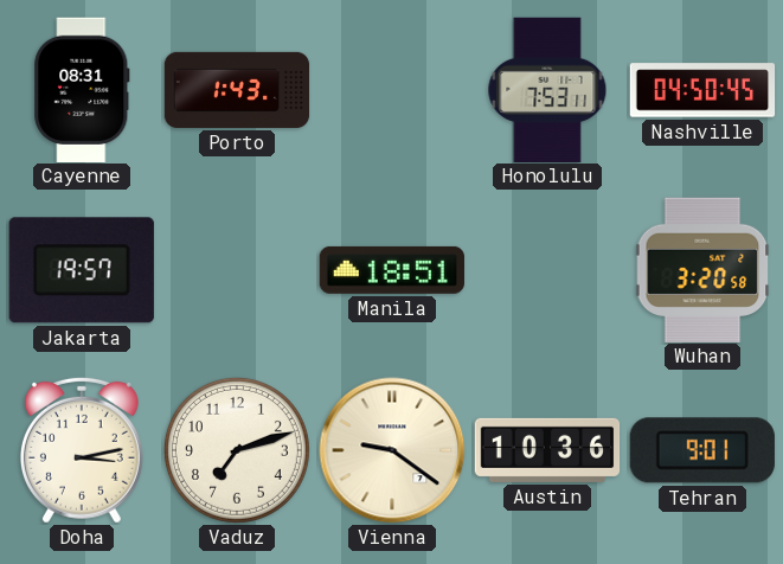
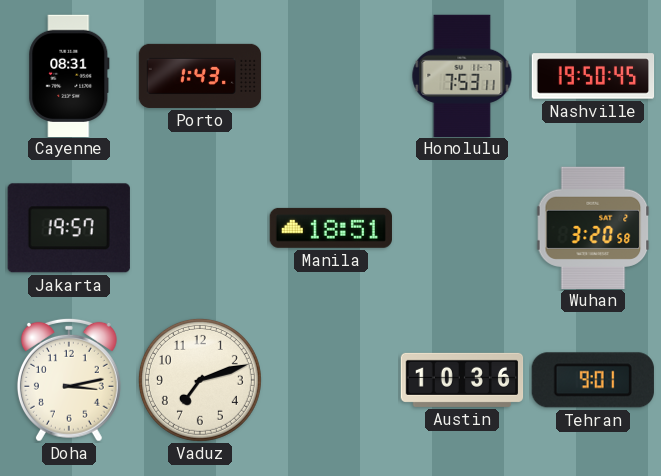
Nashville: 04:50 -> 19:50
Vienna: 9:21 -> none
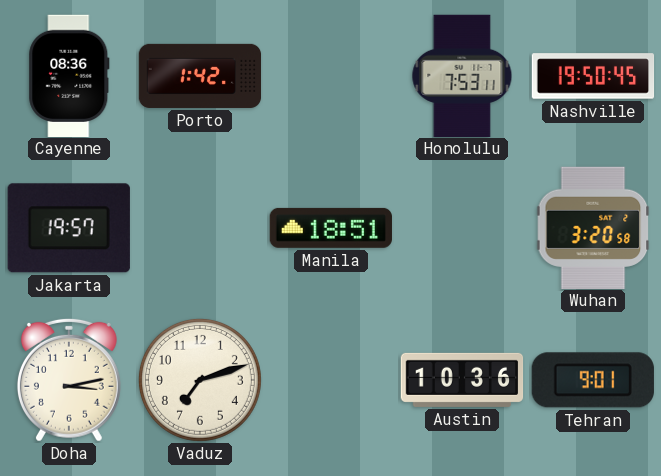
Cayenne: 08:31 -> 08:36
Porto: 1:43 -> 1:42
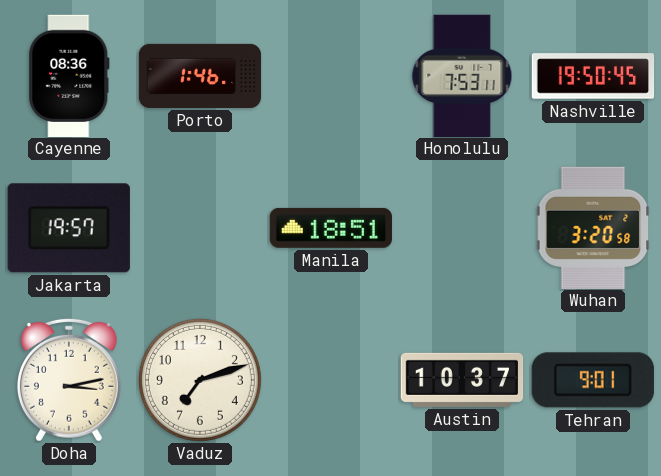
Porto: 1:42 -> 1:46
Austin: 10:36 -> 10:37
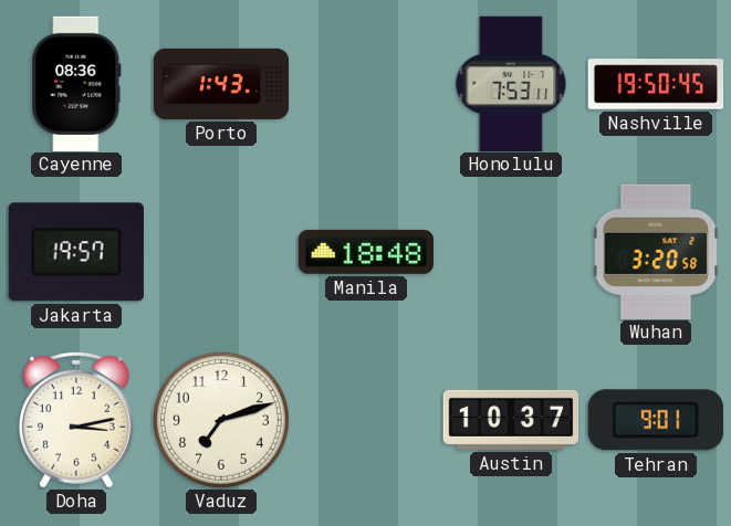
Porto: 1:46 -> 1:43
Manila: 18:51 -> 18:48
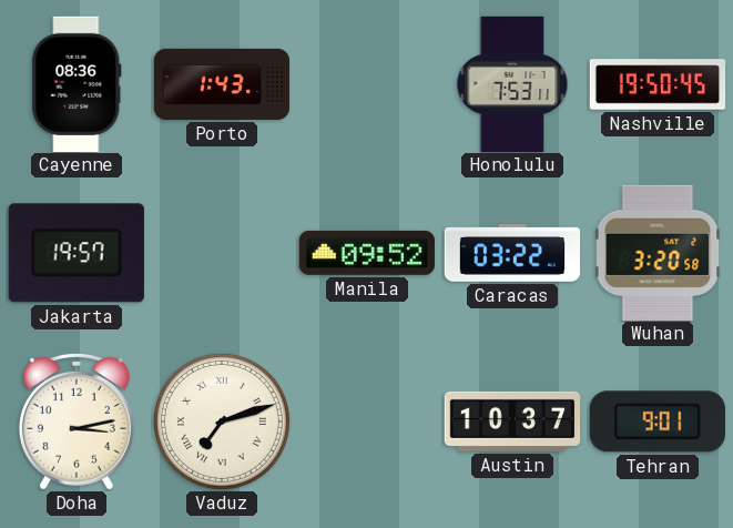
Manila: 18:48 -> 09:52
Caracas: none -> 03:22
Vaduz numerals: Arabic -> Roman
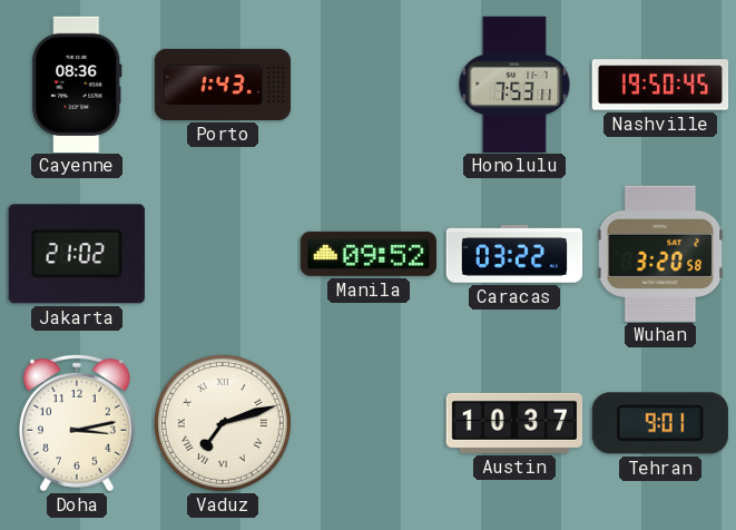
Jakarta: 19:57 -> 21:02
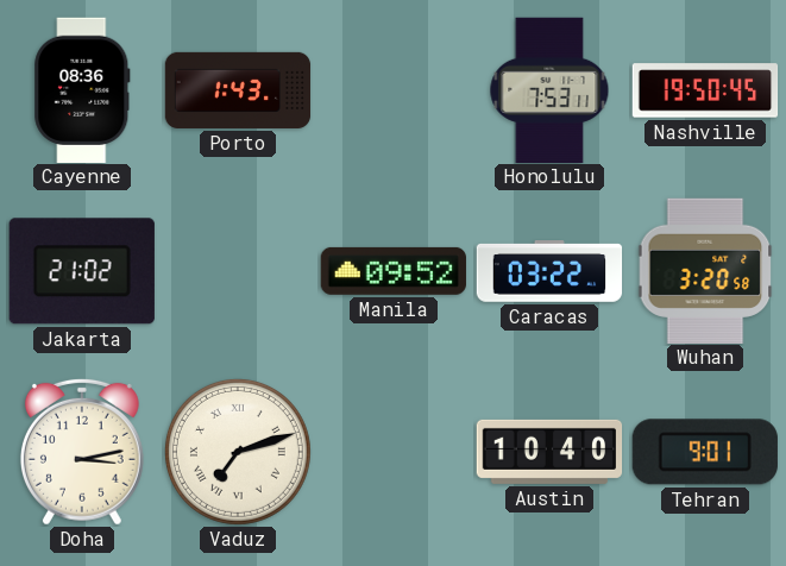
Austin: 10:37 -> 10:40
